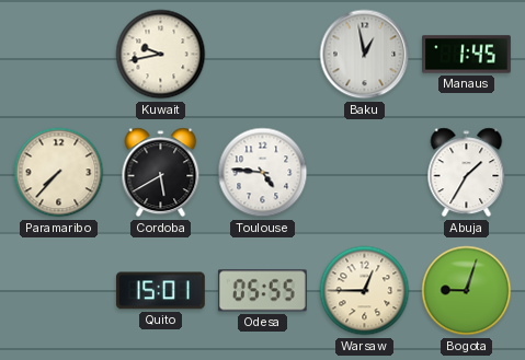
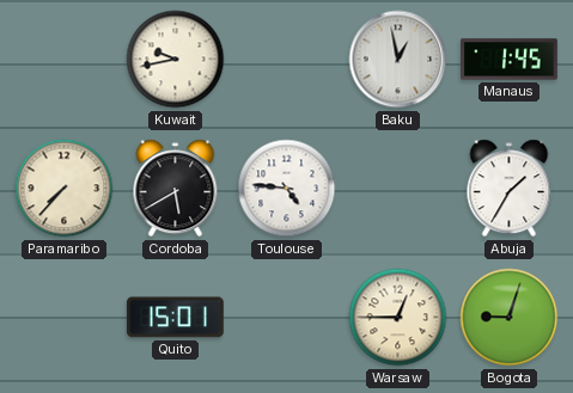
Odesa: 05:55 -> none
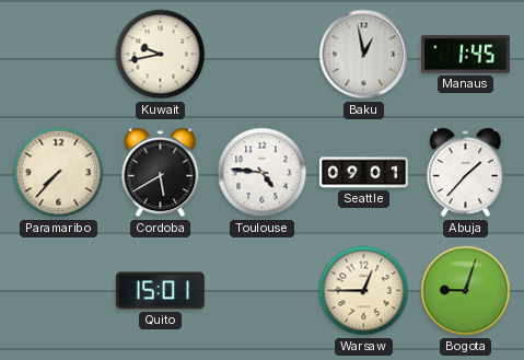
Seattle: none -> 09:01
Abuja: 1:35 -> 1:37
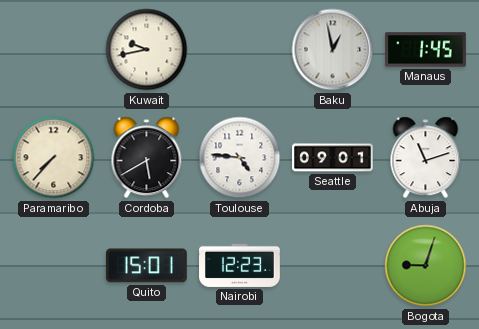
Abuja: 1:37 -> 11:12
Nairobi: none -> 12:23
Warsaw: 12:45 -> none
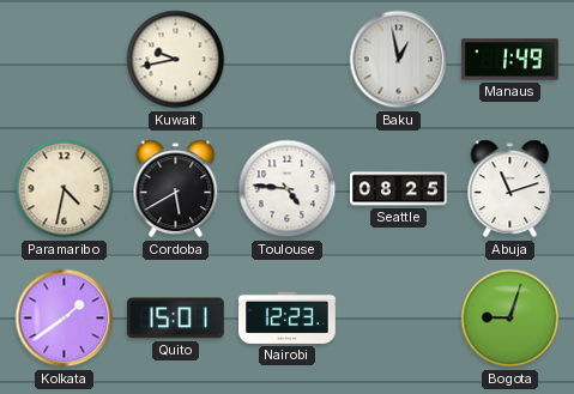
Manaus: 1:45 -> 1:49
Paramaribo: 7:37 -> 4:32
Seattle: 09:01 -> 08:25
Kolkata: none -> 1:39
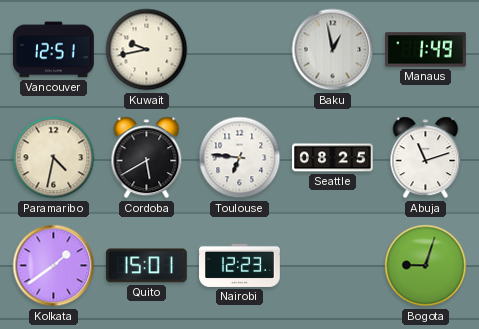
Vancouver: none -> 12:51
Toulouse: 4:46 -> 6:46
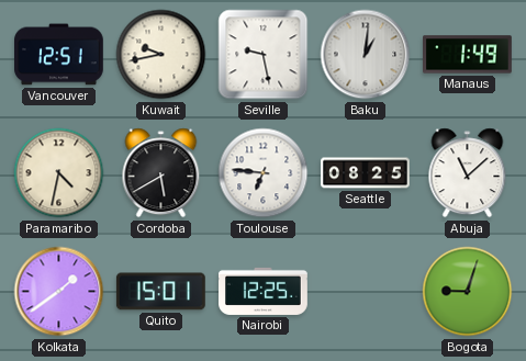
Seville: none -> 9:28
Baku: 12:58 -> 1:01
Abuja: 11:12 -> 11:08
Nairobi: 12:23 -> 12:25
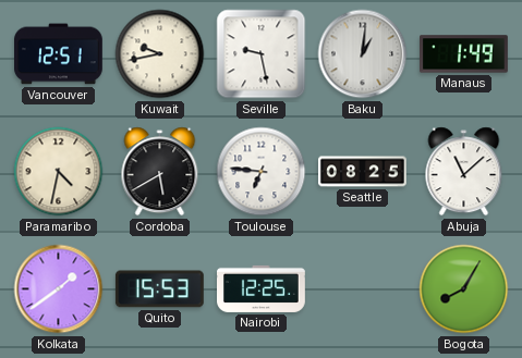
Quito: 15:01 -> 15:53
Bogota: 9:03 -> 8:05
